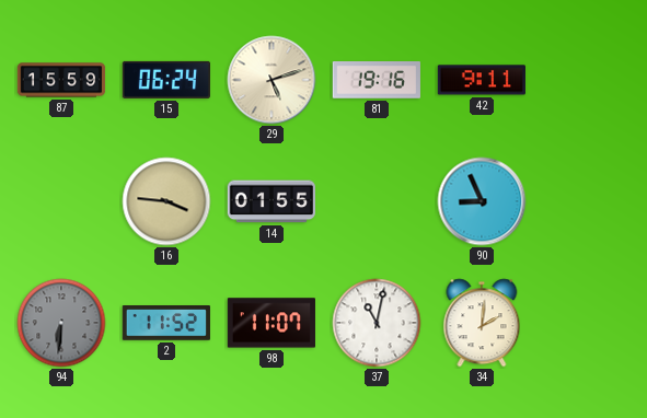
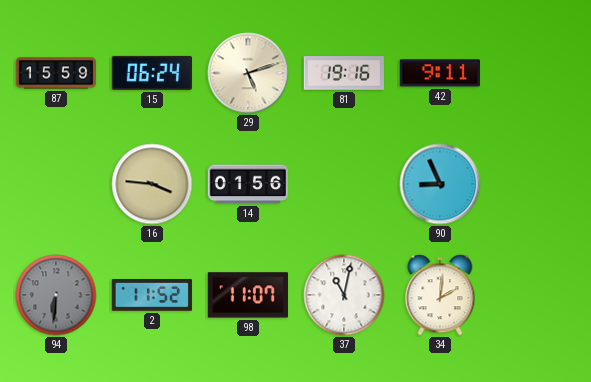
14: 01:55 -> 01:56
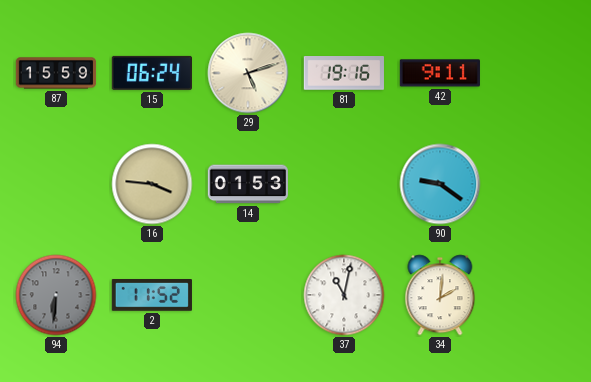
14: 01:56 -> 01:53
90: 8:56 -> 9:21
98: 11:07 -> none
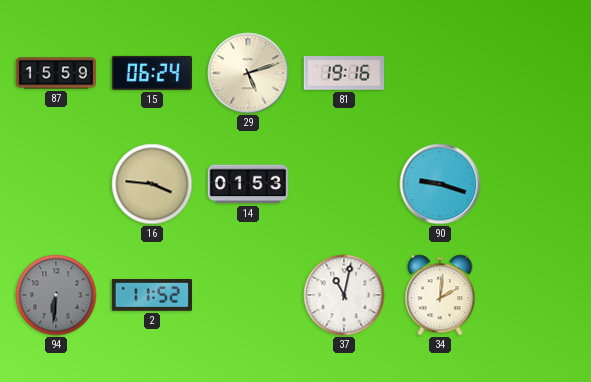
42: 9:11 -> none
90: 9:21 -> 9:18
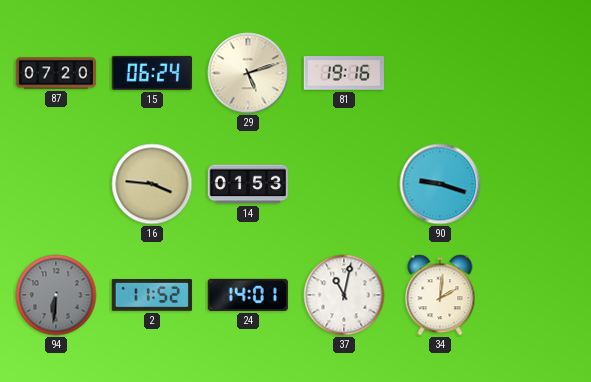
87: 15:59 -> 07:20
24: none -> 14:01
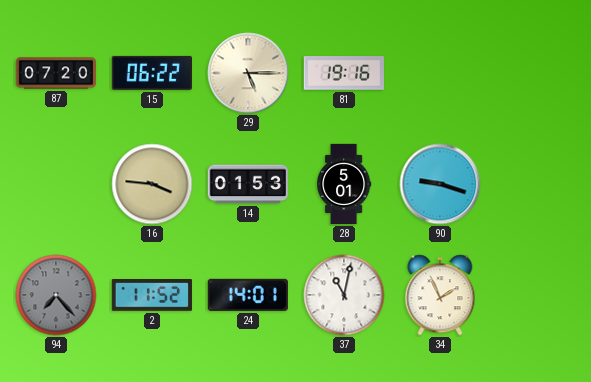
15: 06:24 -> 06:22
29: 5:12 -> 5:15
28: none -> 5:01
94: 6:31 -> 7:23
34: 2:01 -> 1:56
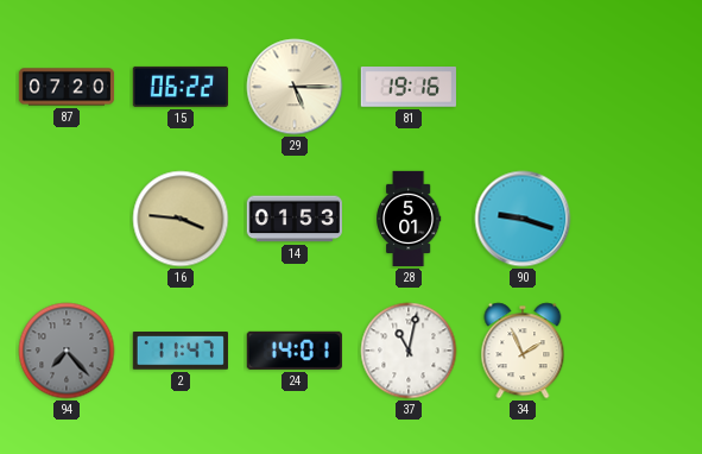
2: 11:52 -> 11:47
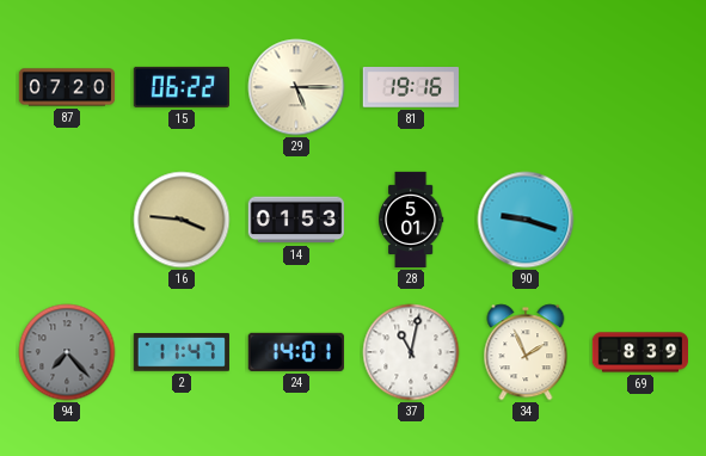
69: none -> 8:39
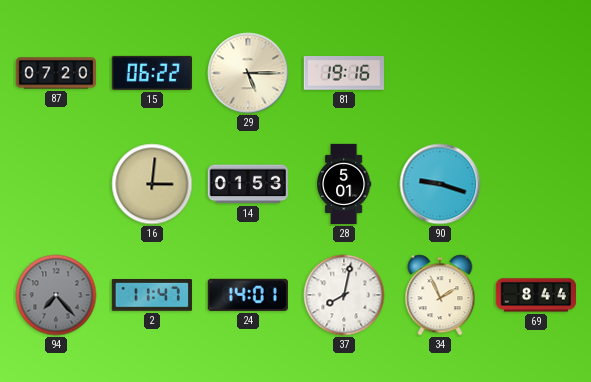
16: 3:46 -> 3:01
37: 11:02 -> 8:02
69: 8:39 -> 8:44
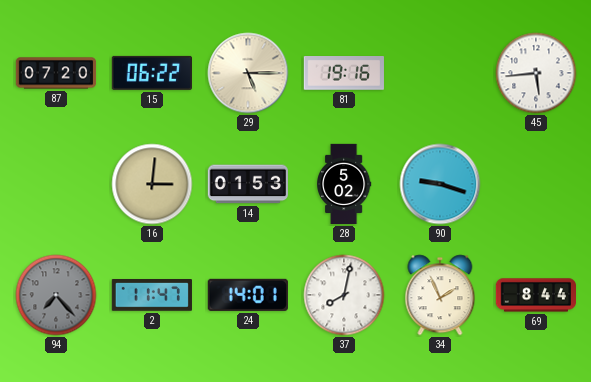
45: none -> 5:44
28: 5:01 -> 5:02
